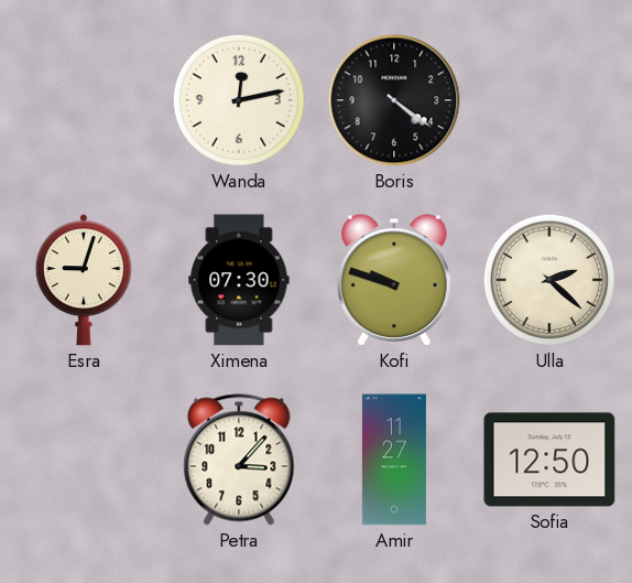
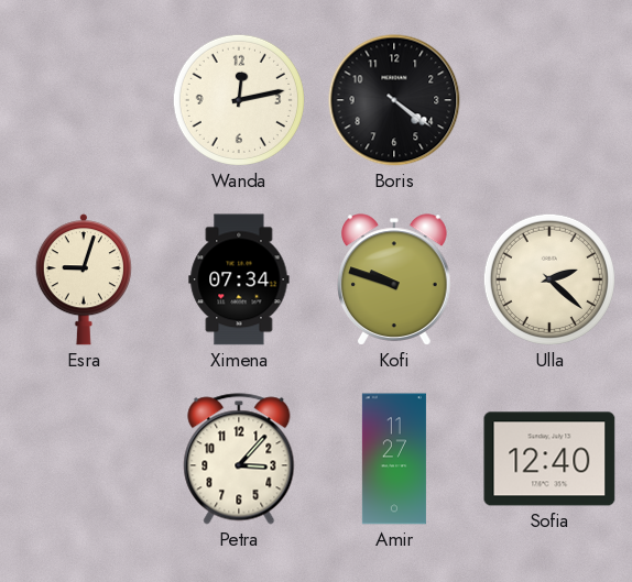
Ximena: 07:30 -> 07:34
Sofia: 12:50 -> 12:40
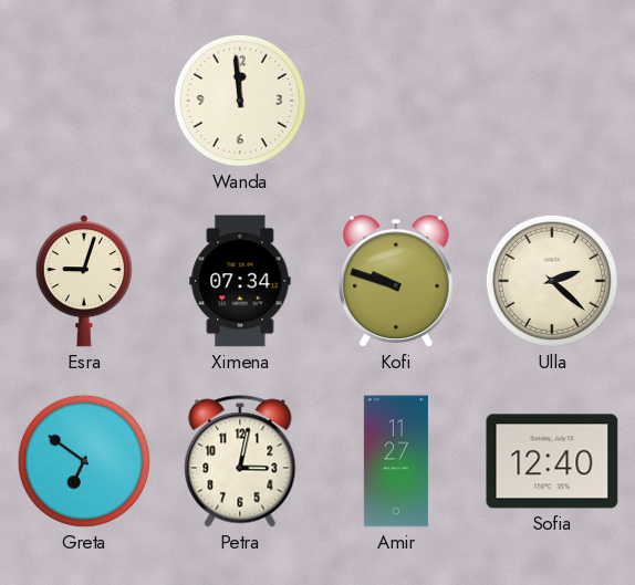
Wanda: 12:13 -> 11:59
Boris: 4:21 -> none
Greta: none -> 6:51
Petra: 3:07 -> 3:02
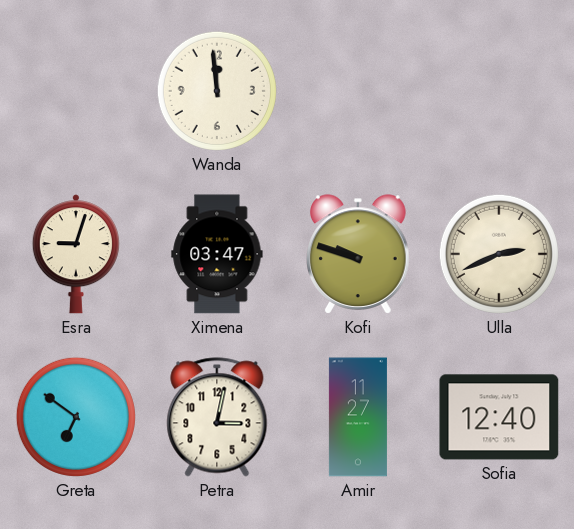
Ximena: 07:34 -> 03:47
Ulla: 2:22 -> 2:41
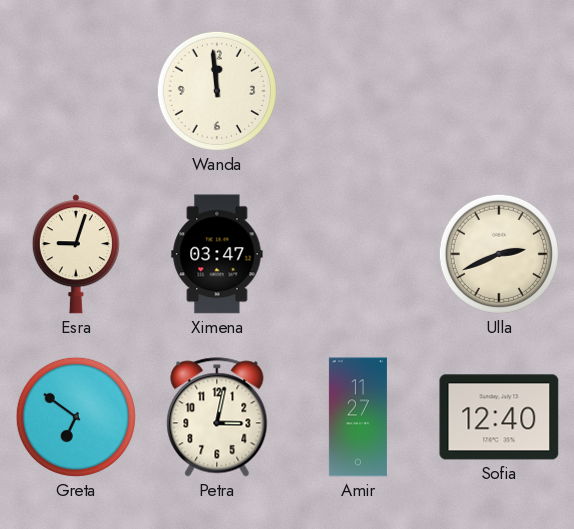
Kofi: 9:48 -> none
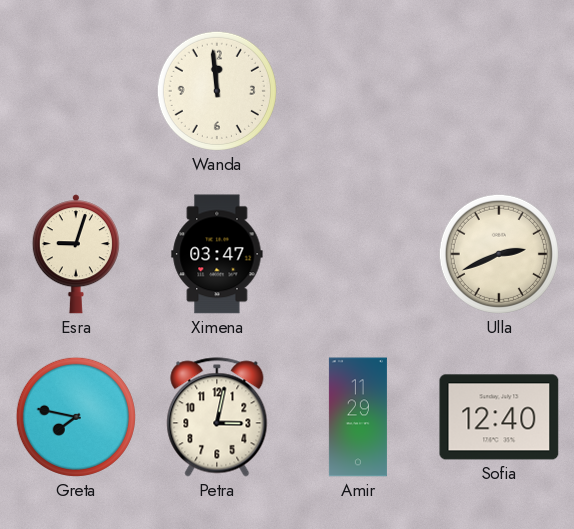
Greta: 6:51 -> 7:47
Amir: 11:27 -> 11:29
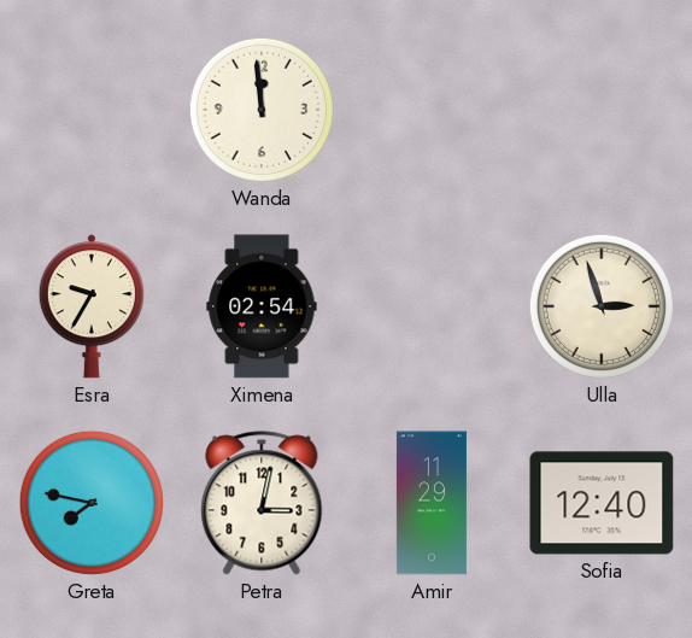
Esra: 9:03 -> 9:35
Ximena: 03:47 -> 02:54
Ulla: 2:41 -> 2:57
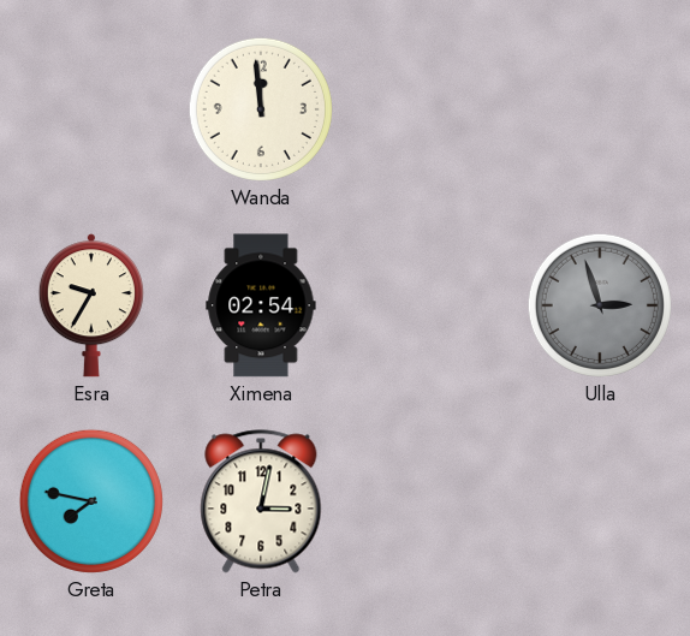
Ulla dial: cream -> grey
Amir: 11:29 -> none
Sofia: 12:40 -> none
